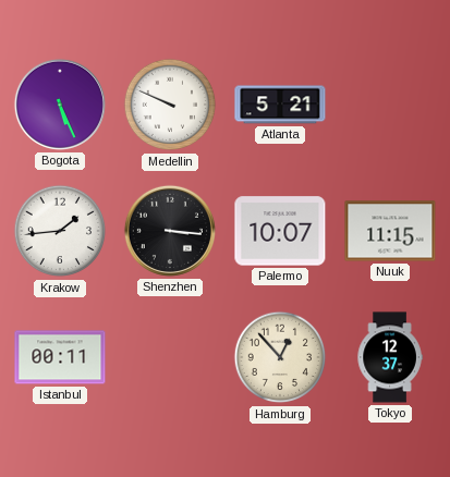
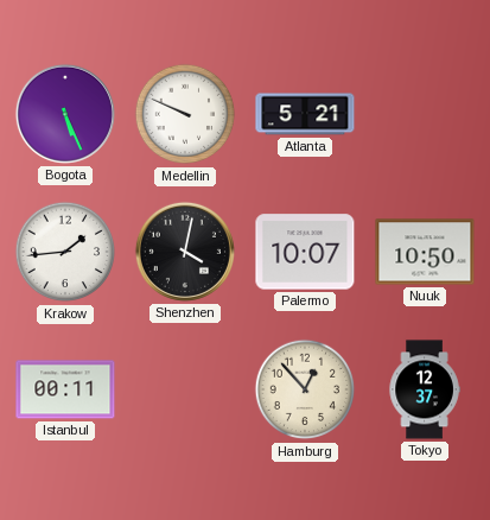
Shenzhen: 3:16 -> 4:02
Nuuk: 11:15 -> 10:50
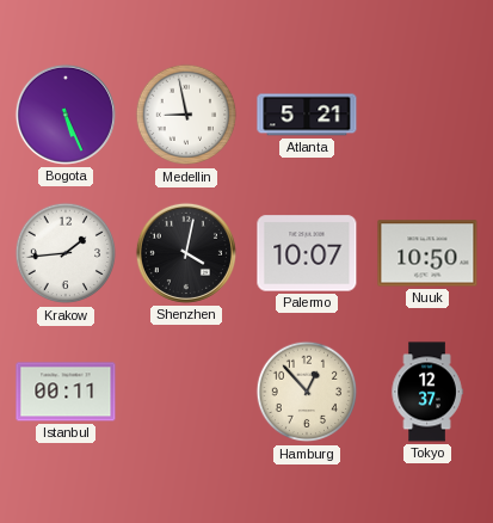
Medellin: 9:49 -> 8:58
